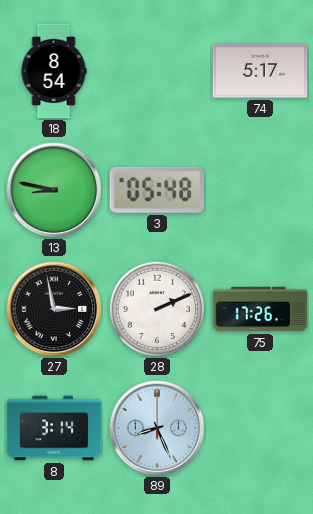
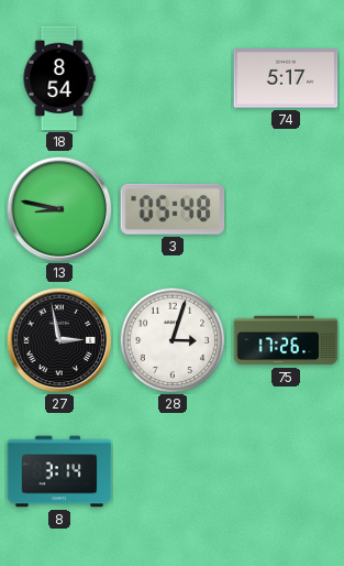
28: 2:11 -> 3:03
89: 8:26 -> none
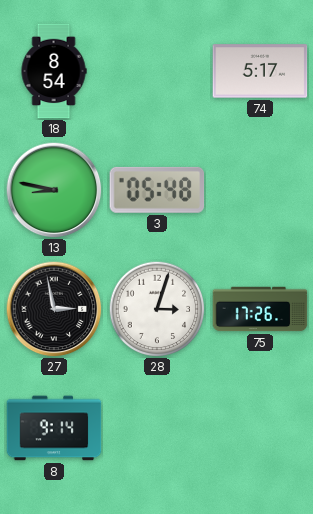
8: 3:14 -> 9:14
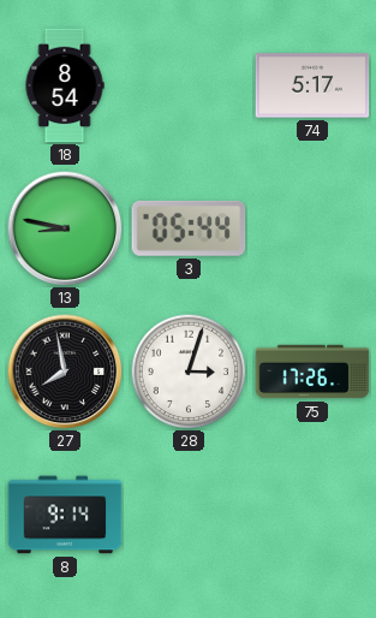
3: 05:48 -> 05:44
27: 2:58 -> 7:58
